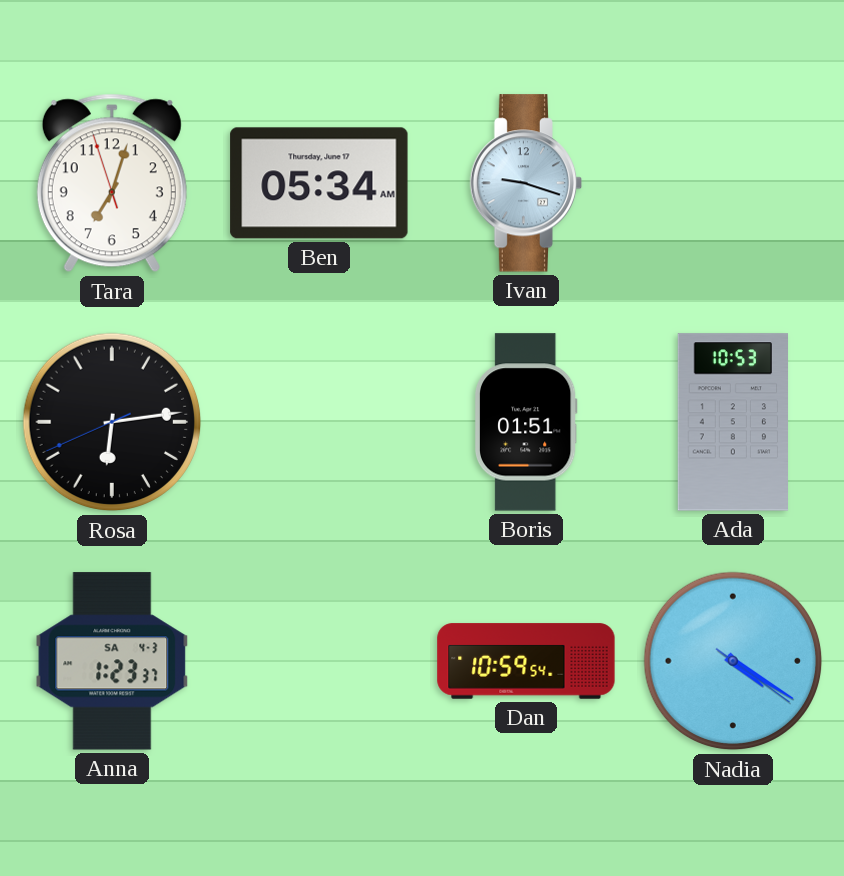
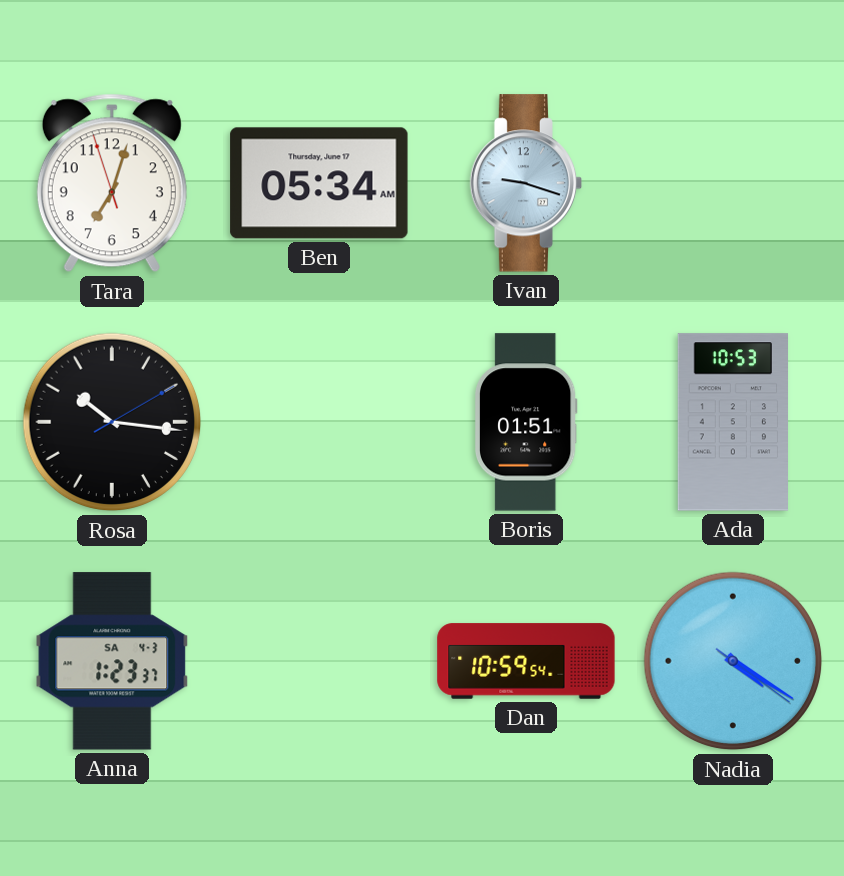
Rosa: 6:13 -> 10:16
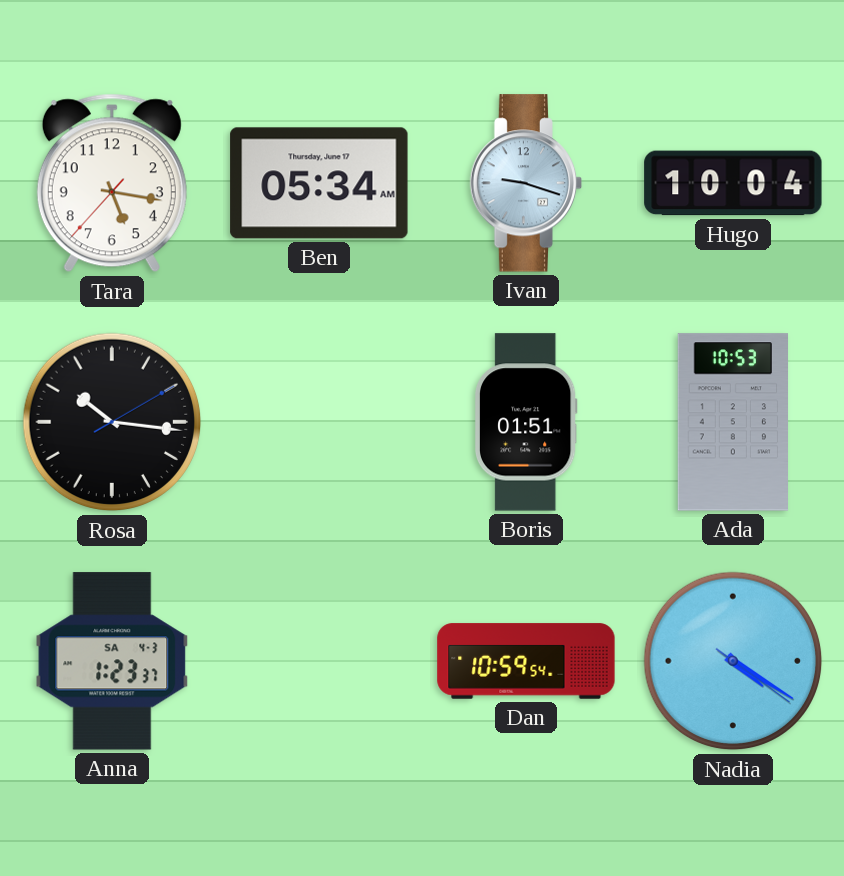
Tara: 7:02 -> 5:16
Hugo: none -> 10:04
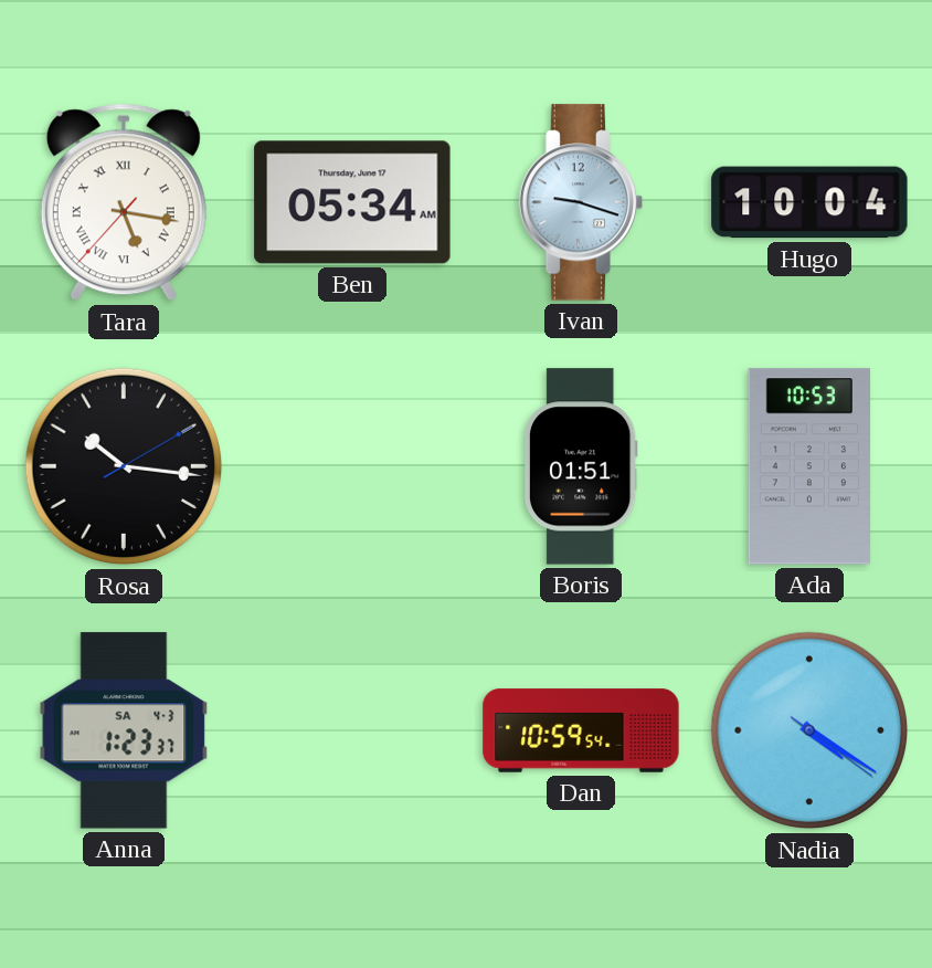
Tara numerals: Arabic -> Roman
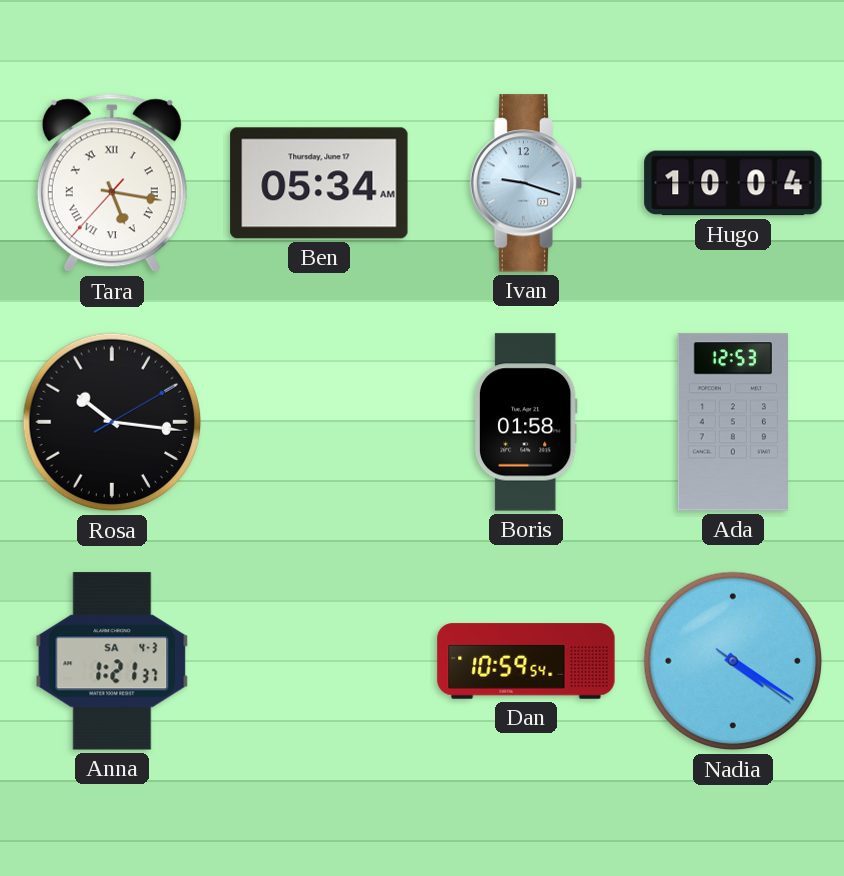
Boris: 01:51 -> 01:58
Ada: 10:53 -> 12:53
Anna: 1:23 -> 1:21
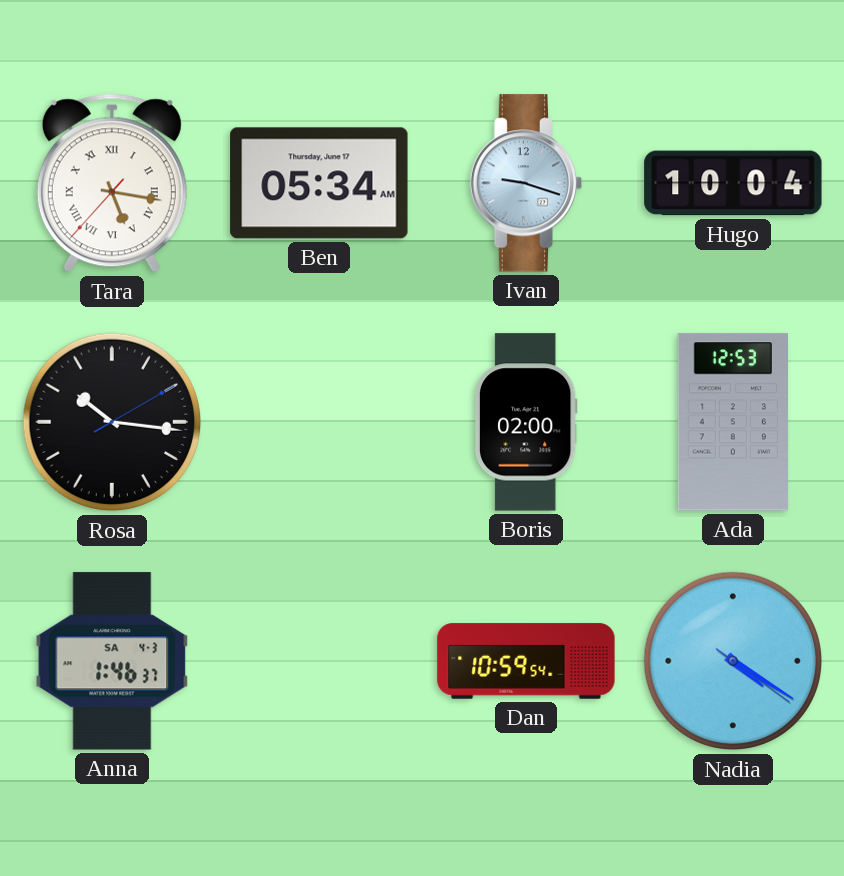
Boris: 01:58 -> 02:00
Anna: 1:21 -> 1:46
